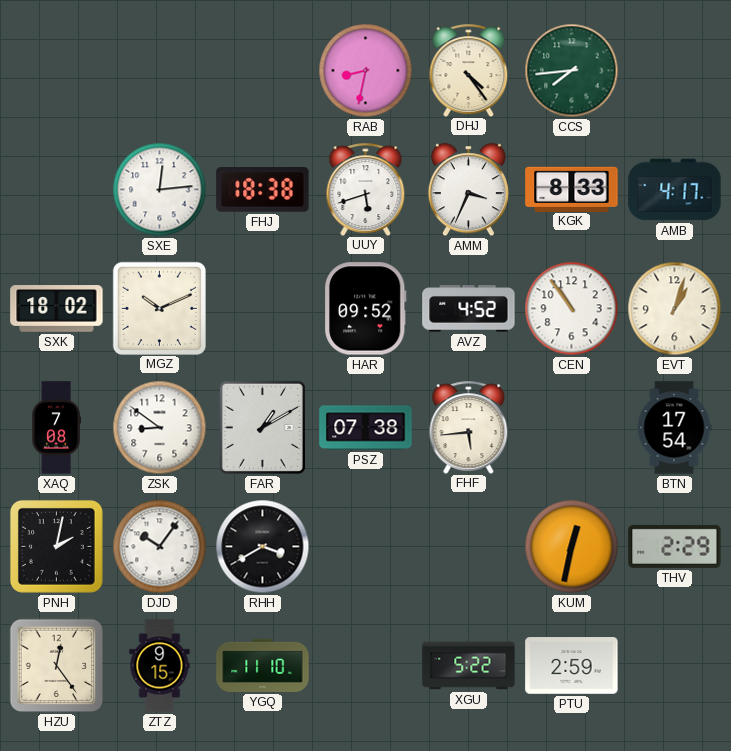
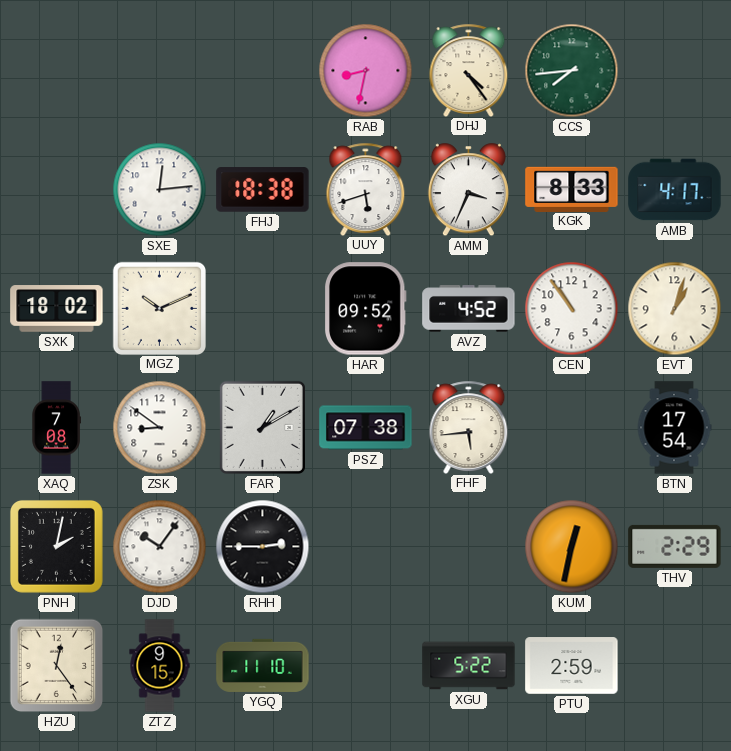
RHH: 3:40 -> 2:45
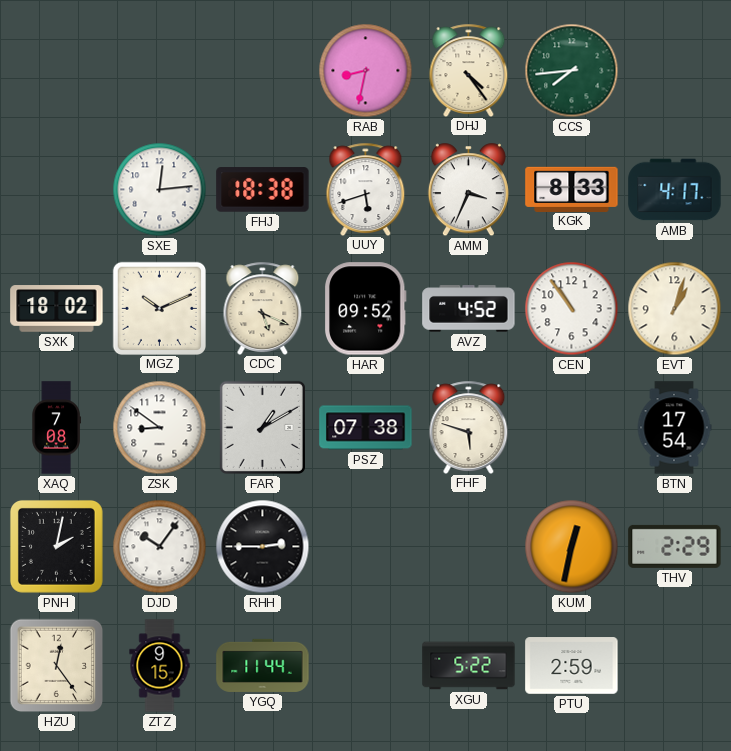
CDC: none -> 5:19
FHF: 5:44 -> 5:48
YGQ: 11:10 -> 11:44
